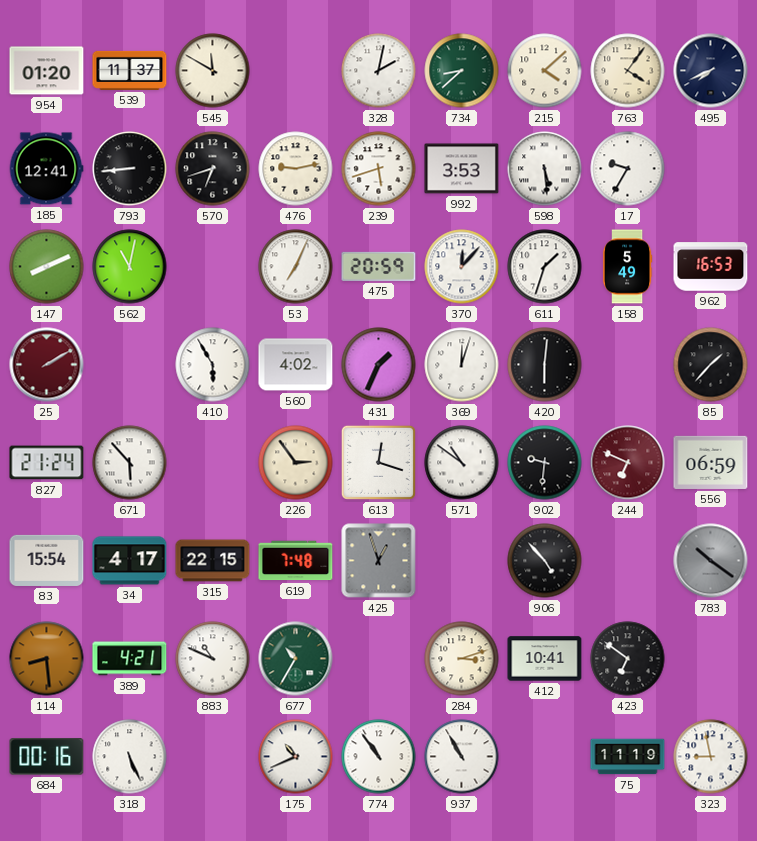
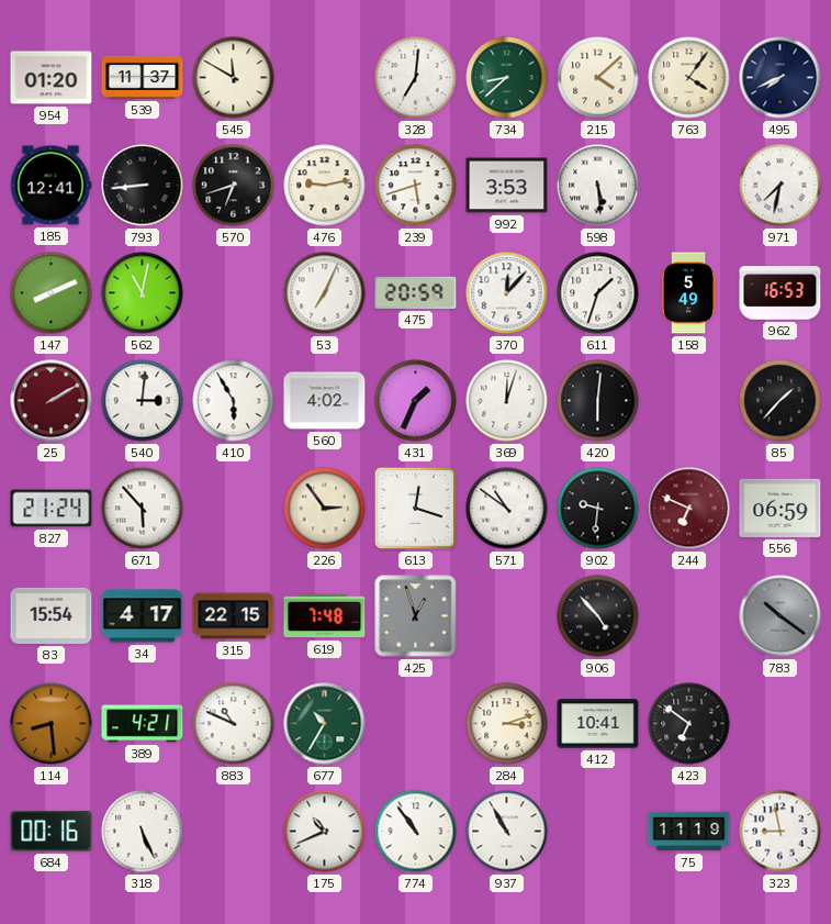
328: 2:02 -> 7:01
17: 9:35 -> none
971: none -> 7:32
540: none -> 3:01
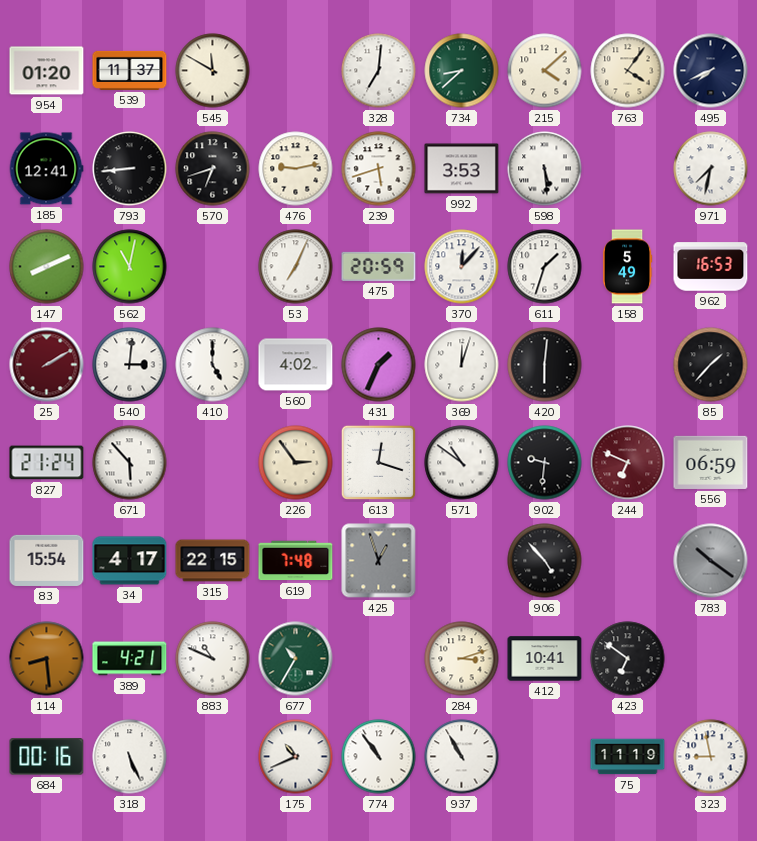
410: 5:55 -> 5:00
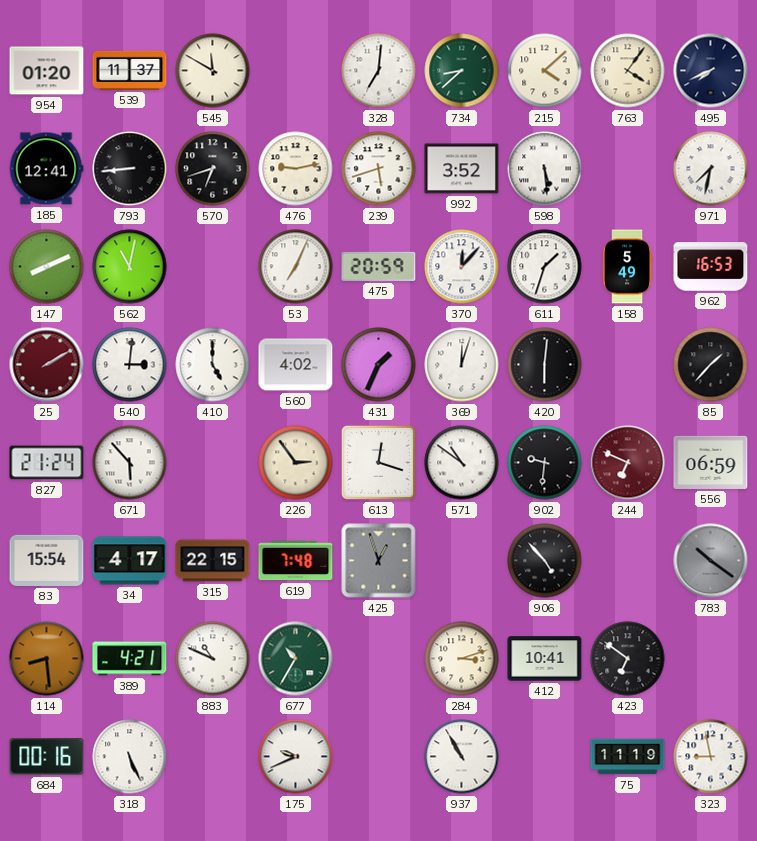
992: 3:53 -> 3:52
175: 10:41 -> 9:41
774: 10:54 -> none
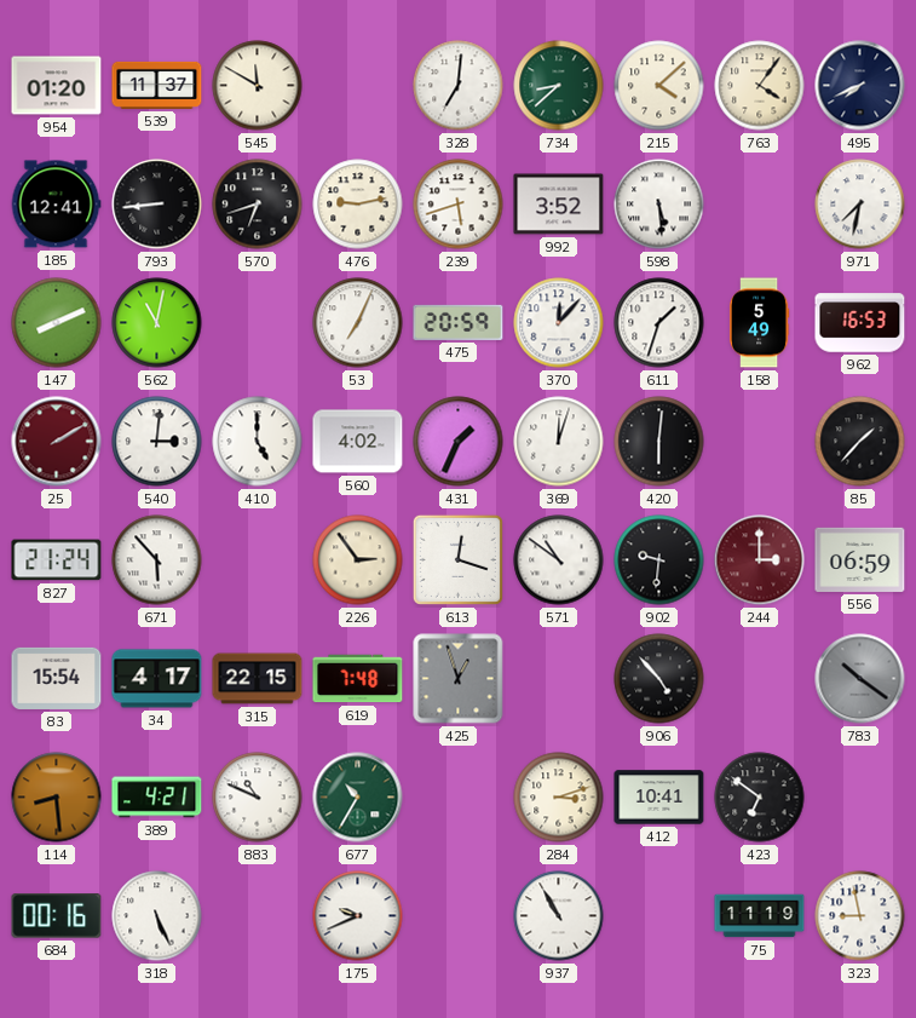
244: 6:49 -> 3:00
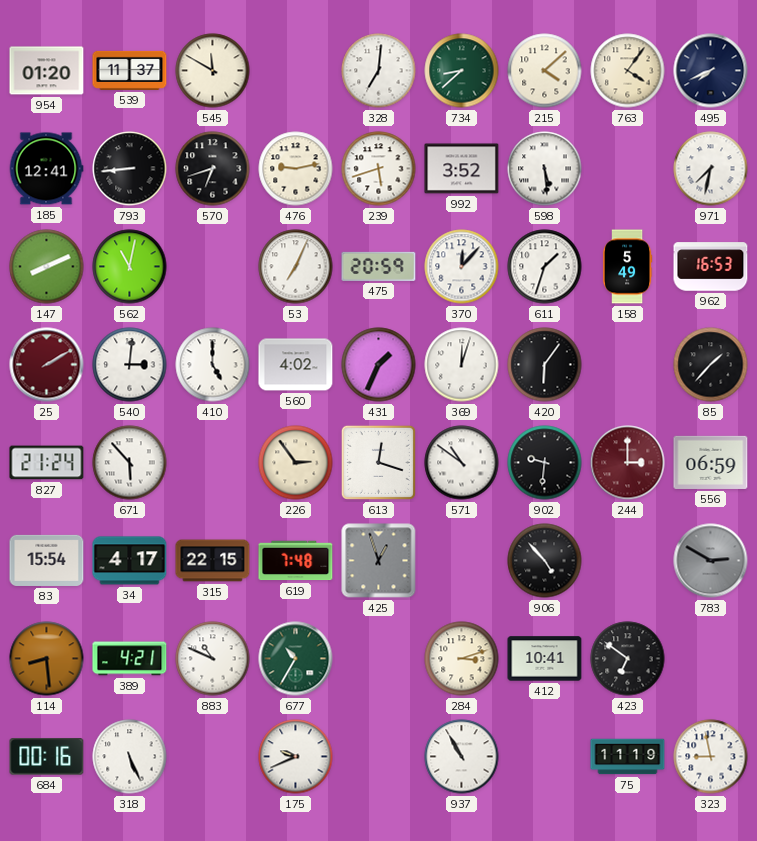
420: 6:01 -> 6:06
783: 10:21 -> 2:50
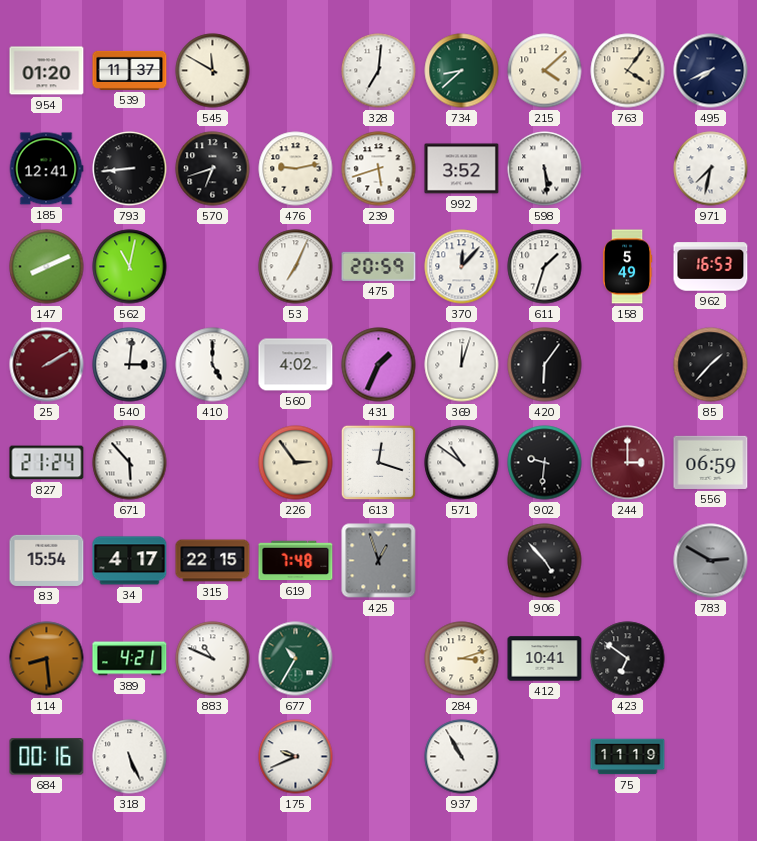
323: 8:58 -> none
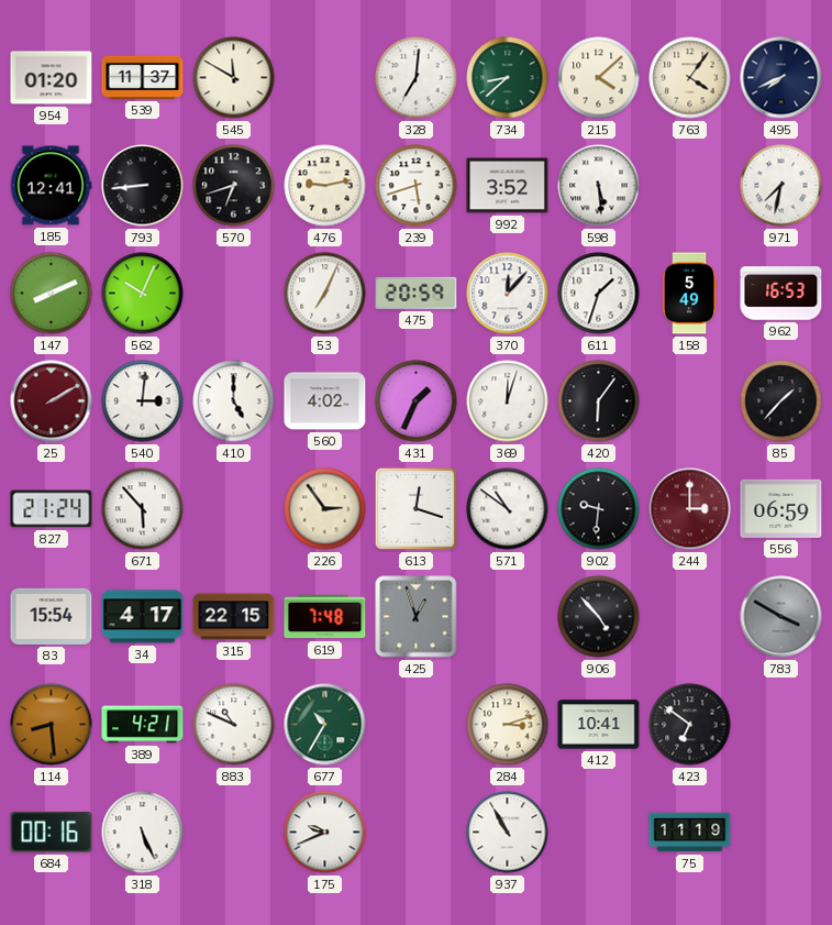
562: 11:02 -> 10:04
783: 2:50 -> 3:50
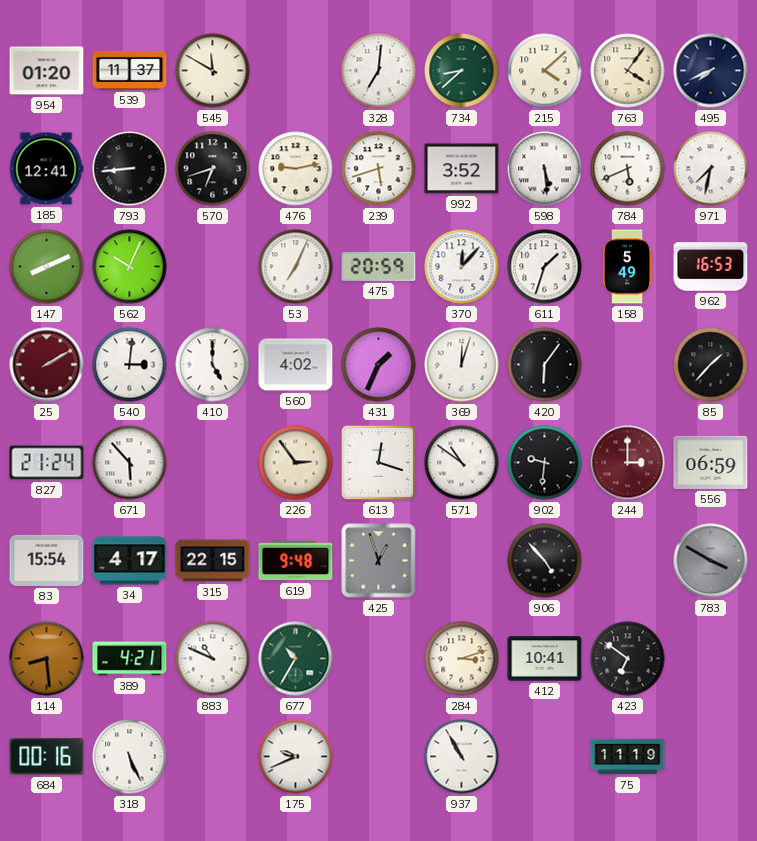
784: none -> 5:41
619: 7:48 -> 9:48
